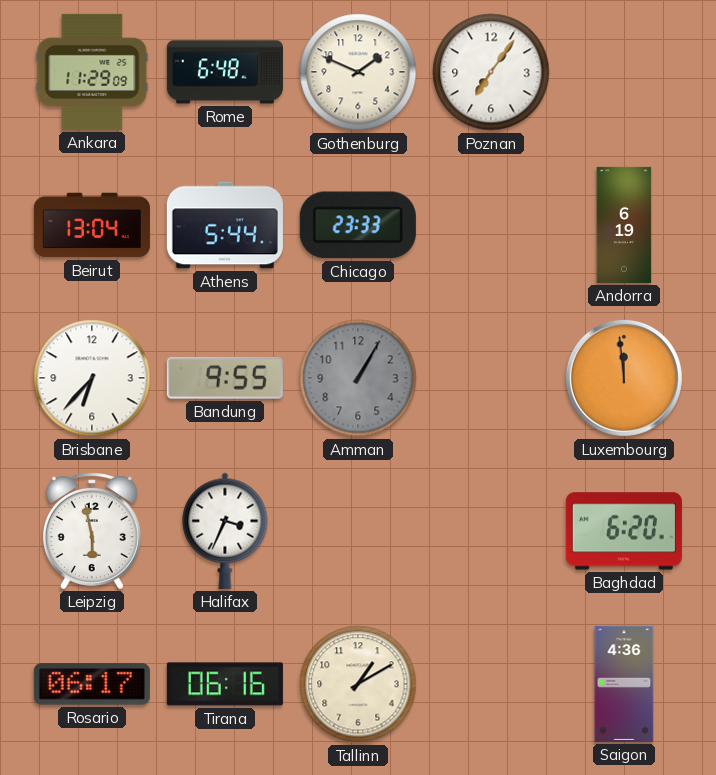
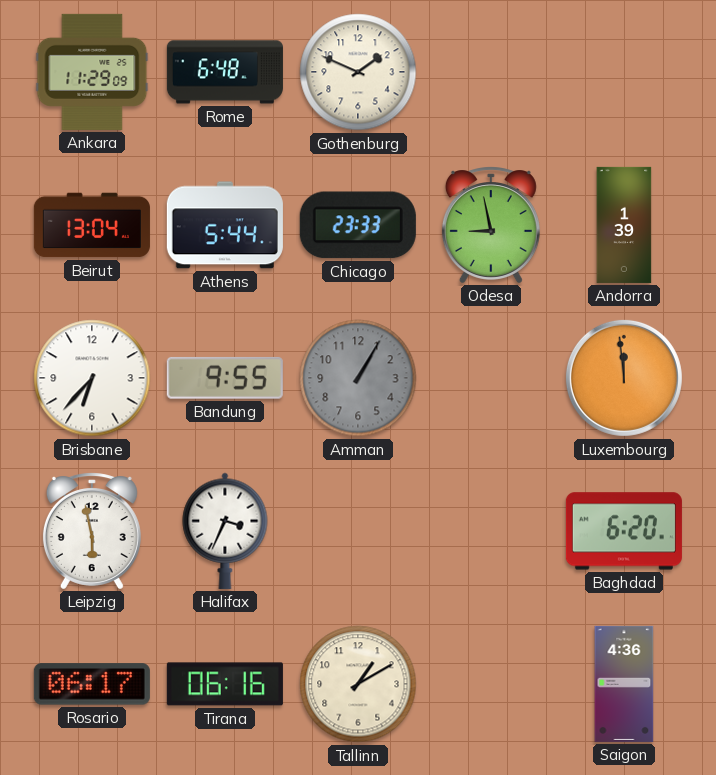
Poznan: 7:06 -> none
Odesa: none -> 8:58
Andorra: 6:19 -> 1:39
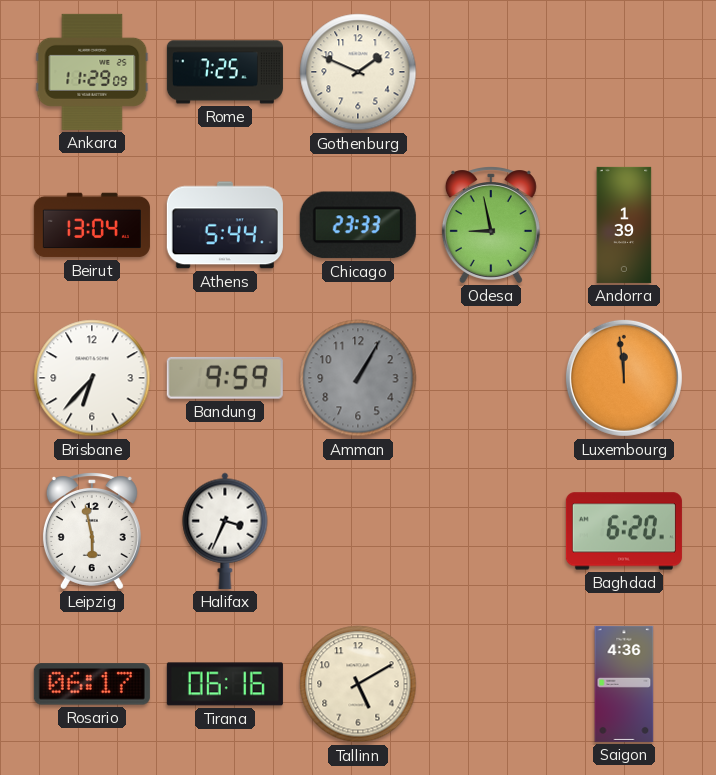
Rome: 6:48 -> 7:25
Bandung: 9:55 -> 9:59
Tallinn: 1:10 -> 5:10
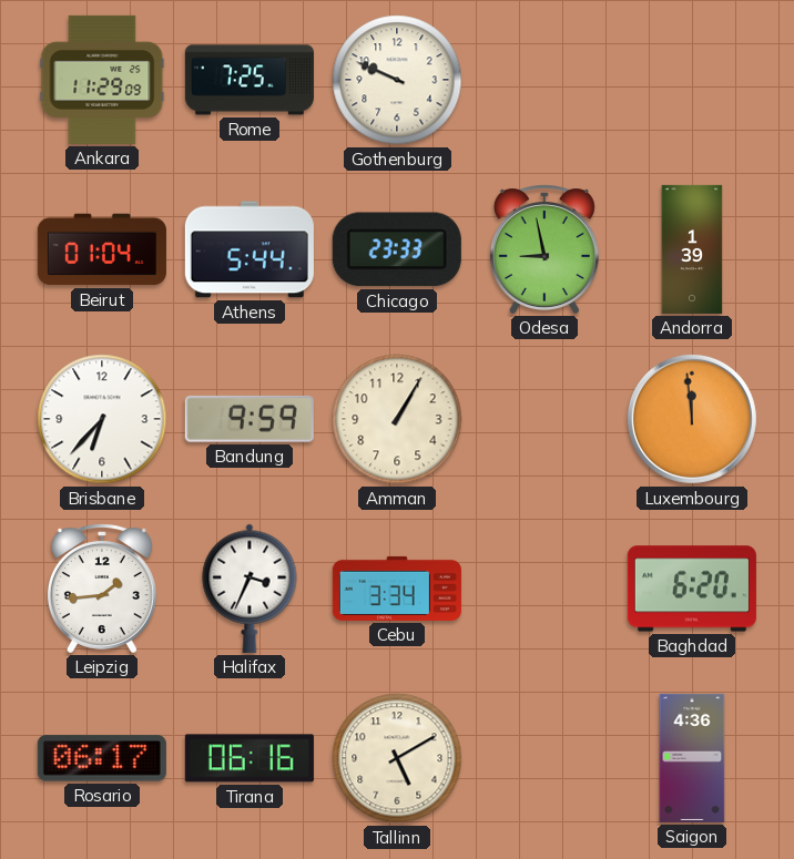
Gothenburg: 1:49 -> 9:49
Beirut: 13:04 -> 01:04
Amman dial: grey -> cream
Leipzig: 5:58 -> 1:44
Cebu: none -> 3:34
